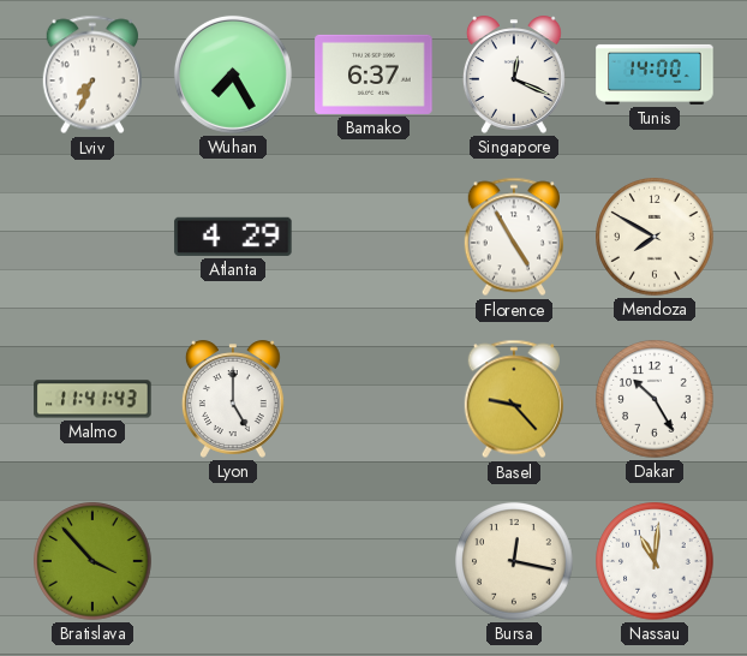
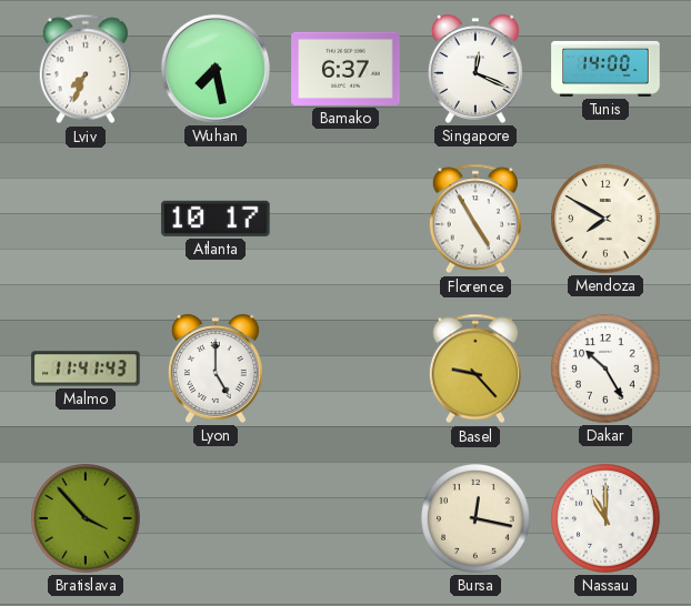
Wuhan: 7:25 -> 7:28
Atlanta: 4:29 -> 10:17
Nassau: 11:01 -> 11:00
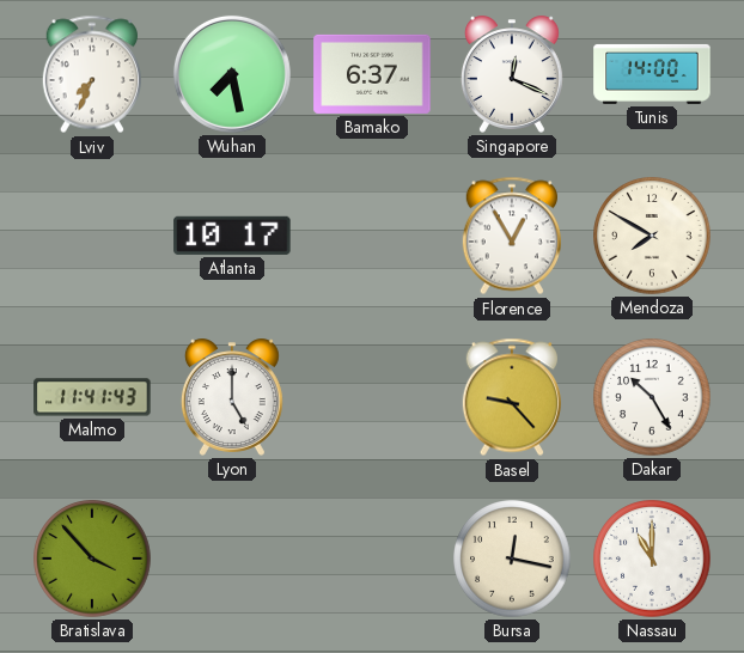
Florence: 4:55 -> 12:55
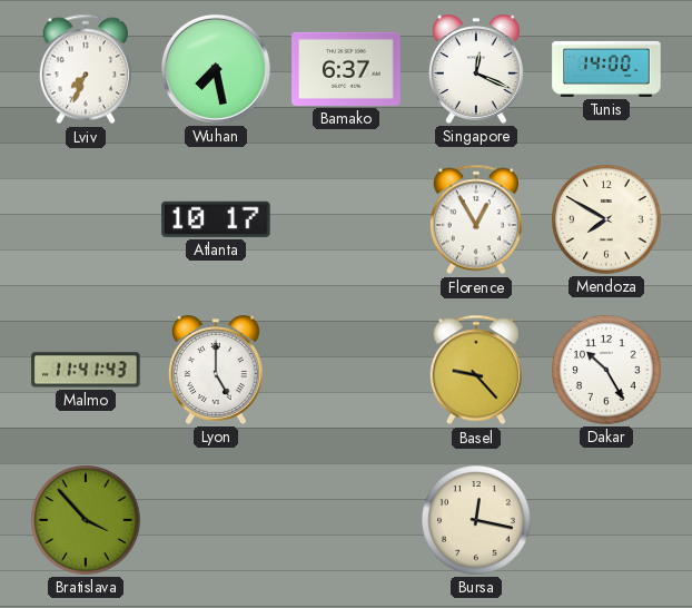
Nassau: 11:00 -> none
